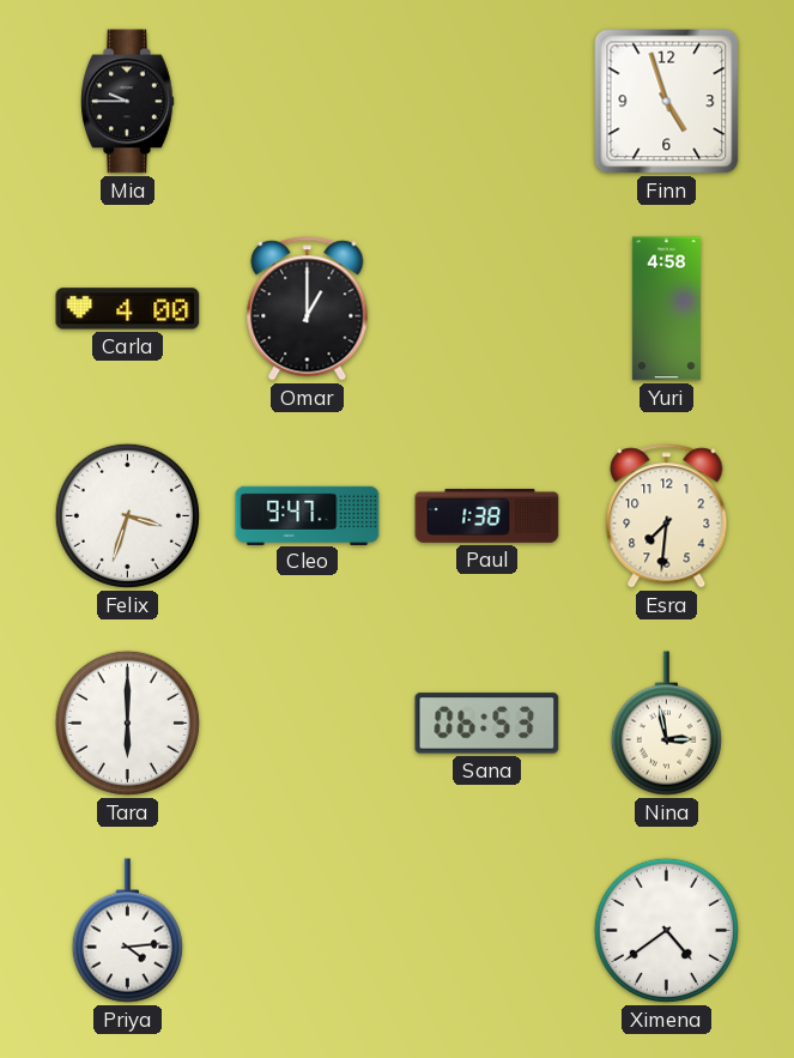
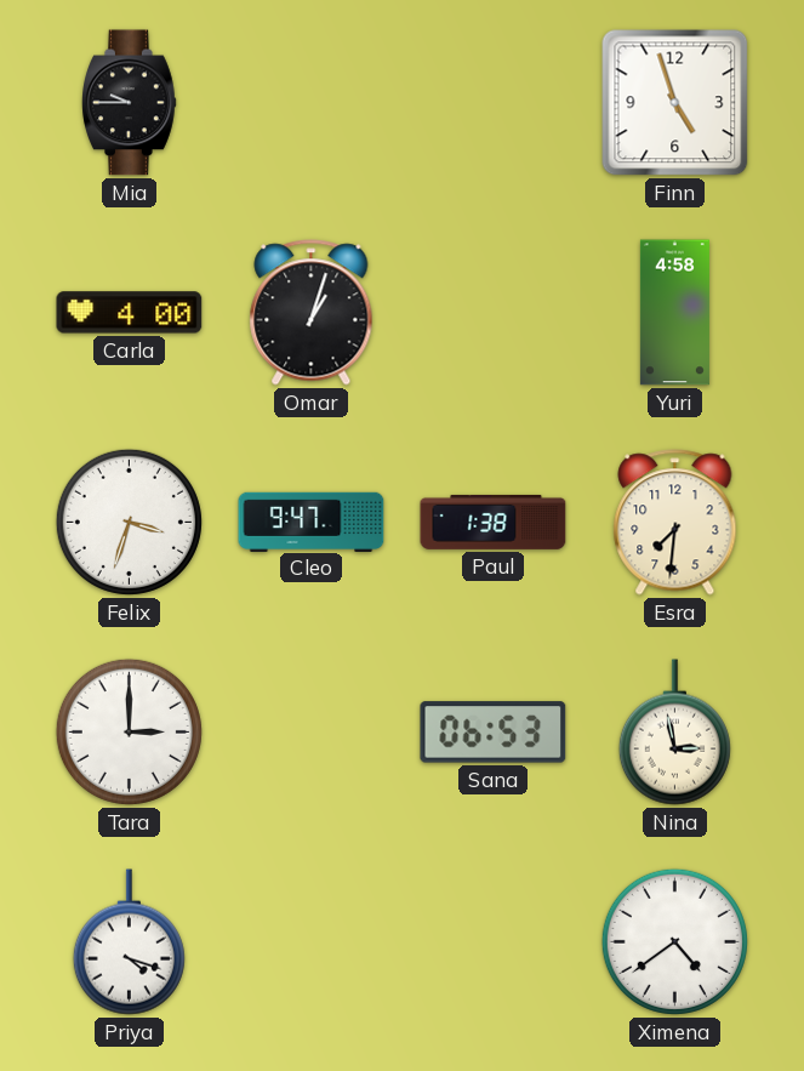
Omar: 1:00 -> 1:03
Tara: 6:00 -> 3:00
Priya: 4:14 -> 4:18
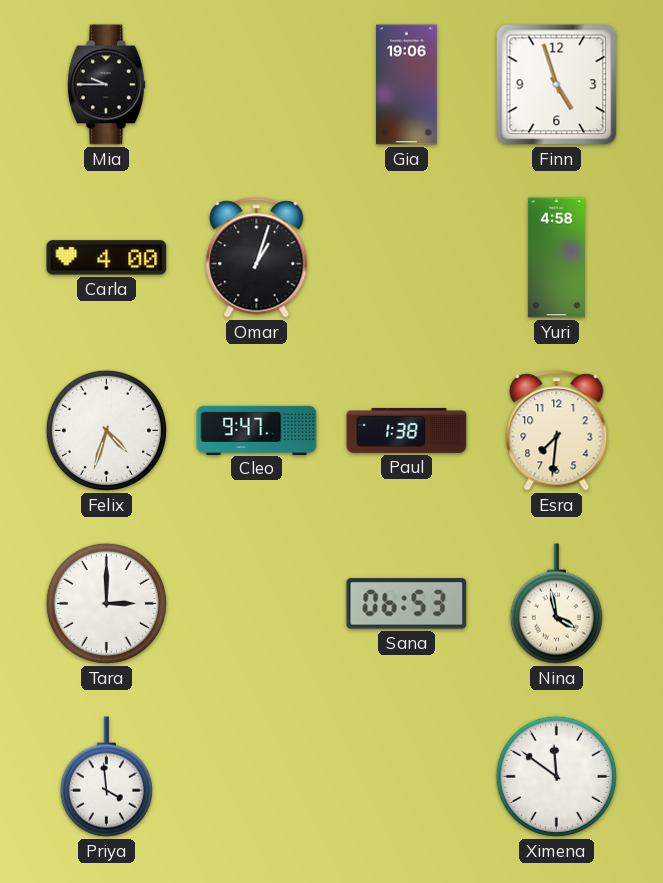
Gia: none -> 19:06
Felix: 3:33 -> 4:33
Nina: 2:58 -> 3:58
Priya: 4:18 -> 3:59
Ximena: 4:39 -> 11:51
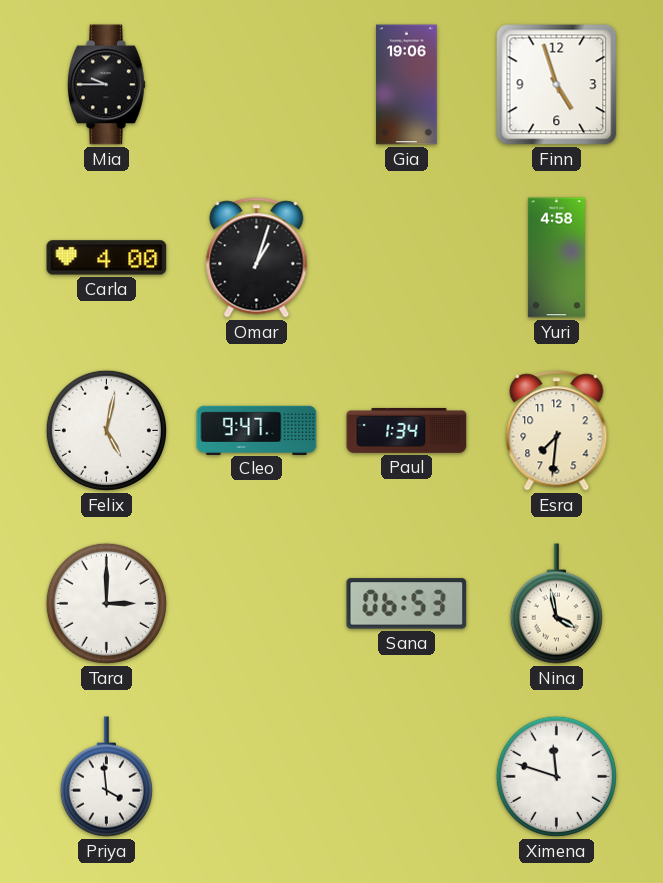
Felix: 4:33 -> 5:02
Paul: 1:38 -> 1:34
Ximena: 11:51 -> 11:48
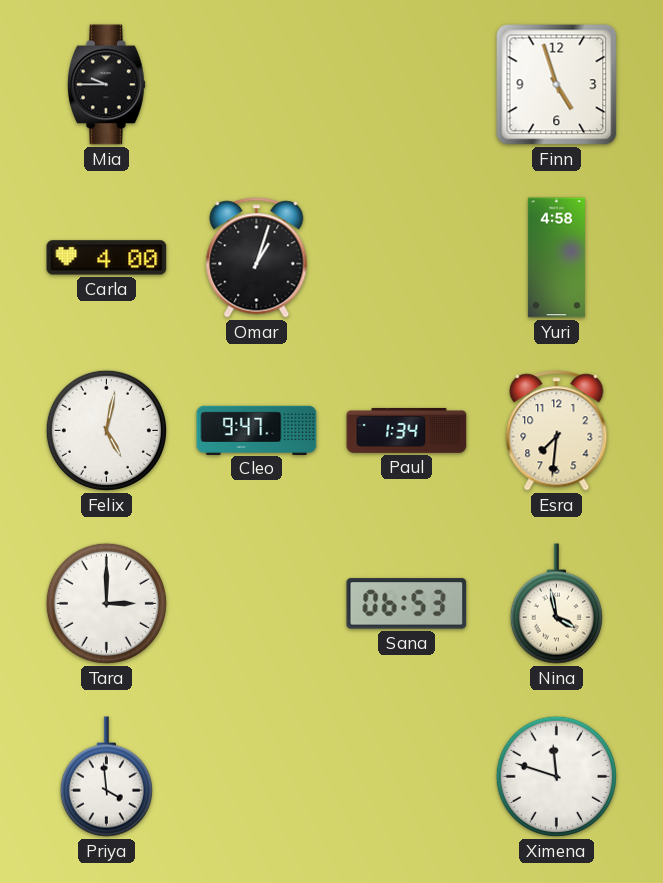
Gia: 19:06 -> none
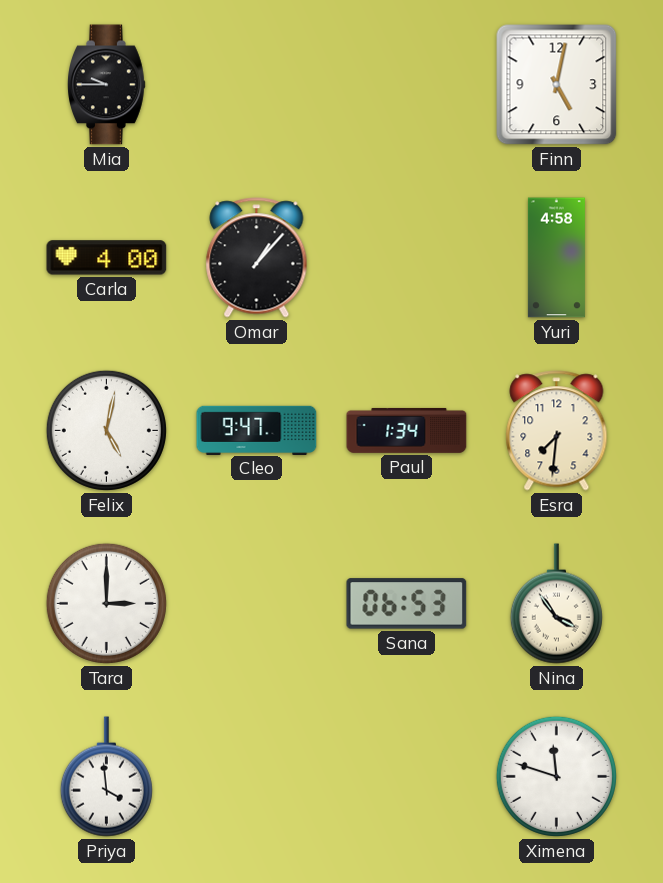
Finn: 4:57 -> 5:02
Omar: 1:03 -> 1:07
Nina: 3:58 -> 3:54
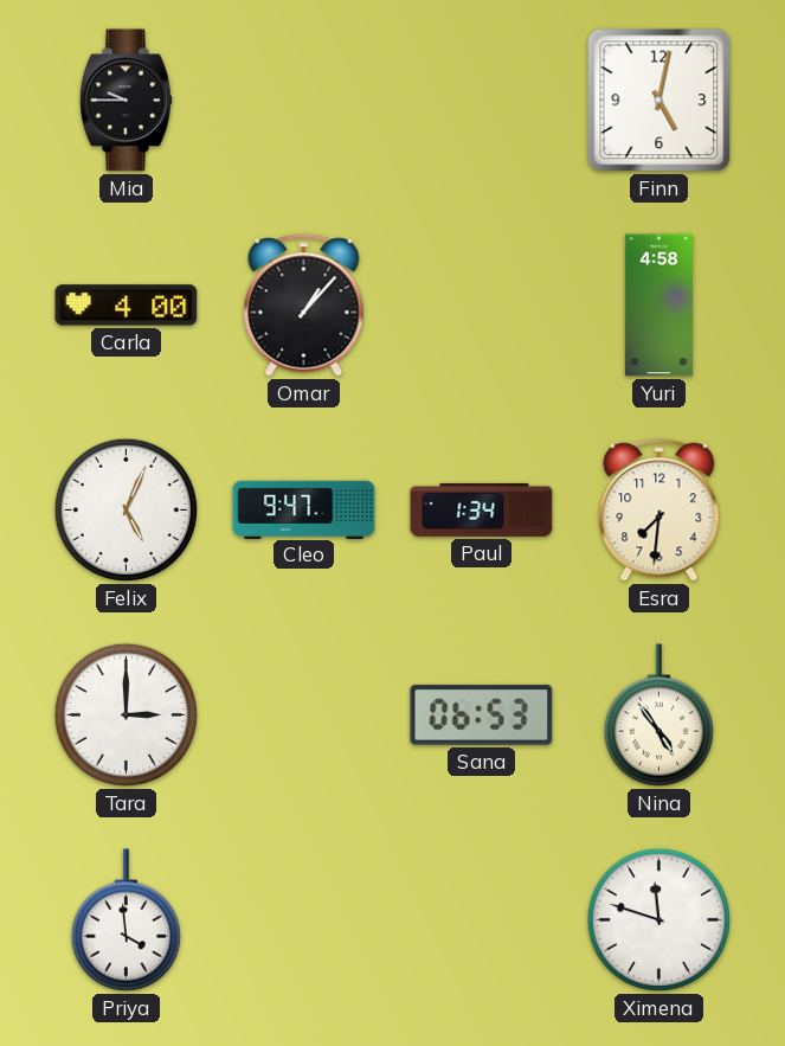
Felix: 5:02 -> 5:04
Nina: 3:54 -> 4:54
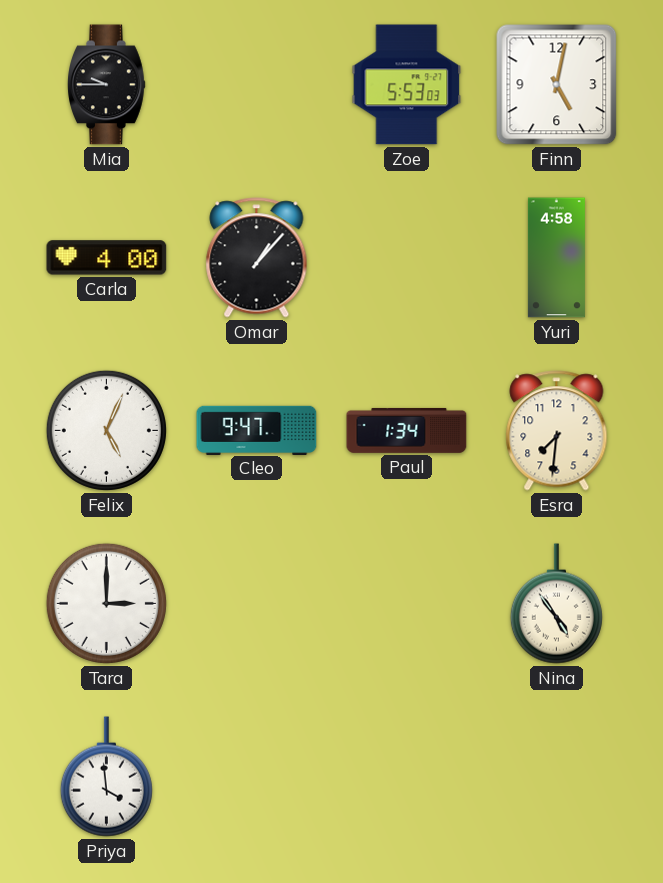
Zoe: none -> 5:53
Sana: 06:53 -> none
Ximena: 11:48 -> none
